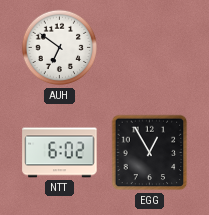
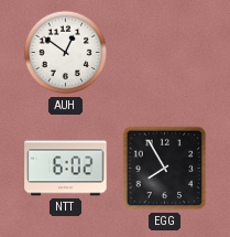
AUH: 6:51 -> 12:51
EGG: 12:55 -> 7:55
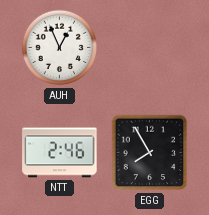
AUH: 12:51 -> 12:56
NTT: 6:02 -> 2:46
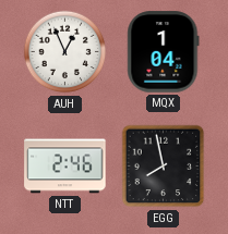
MQX: none -> 1:04
EGG: 7:55 -> 7:58
